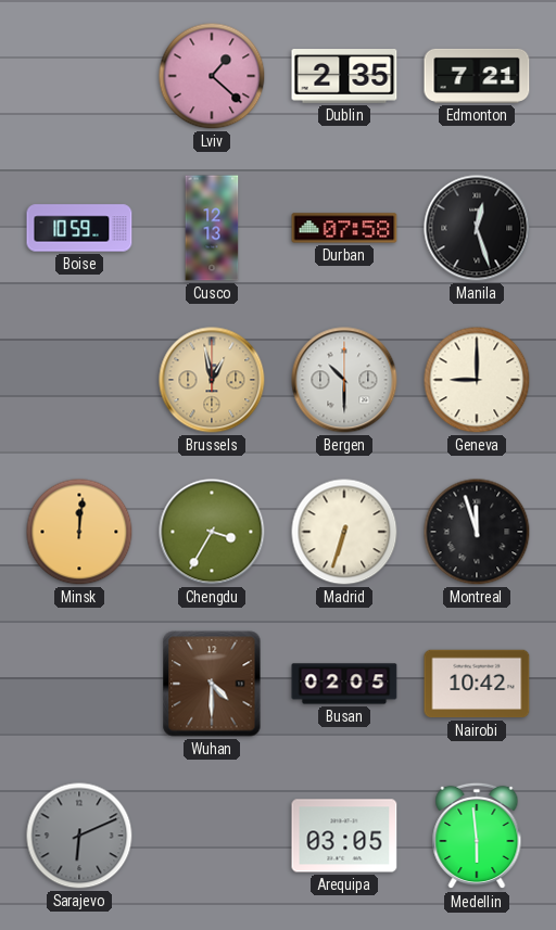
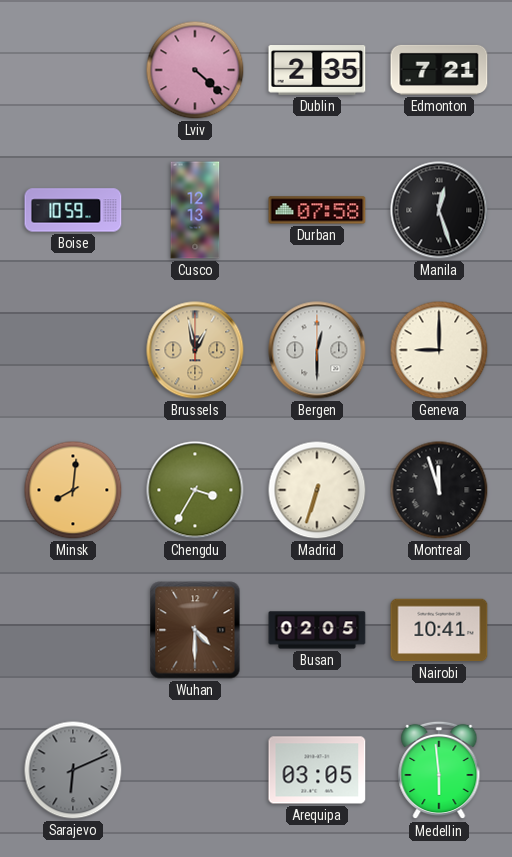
Lviv: 1:22 -> 4:22
Bergen: 10:30 -> 12:30
Minsk: 12:01 -> 8:01
Nairobi: 10:42 -> 10:41
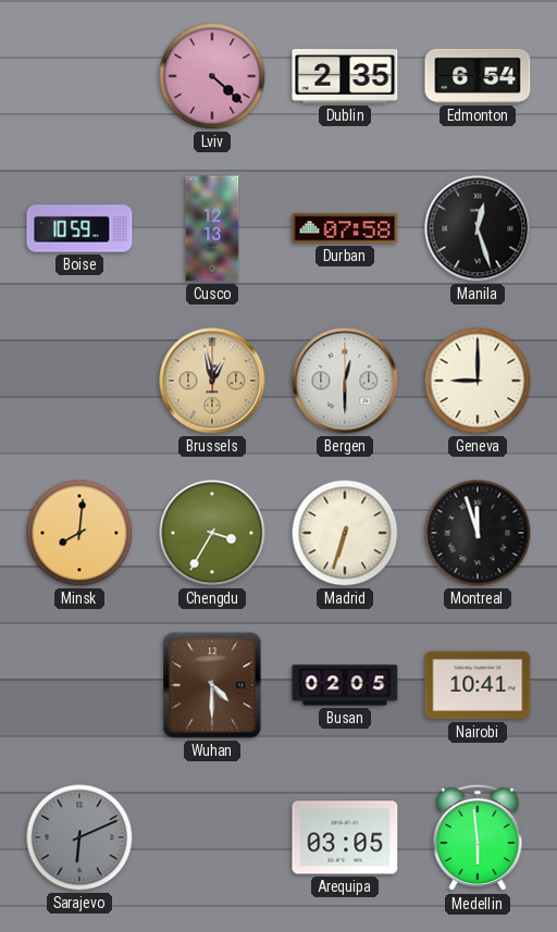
Edmonton: 7:21 -> 6:54
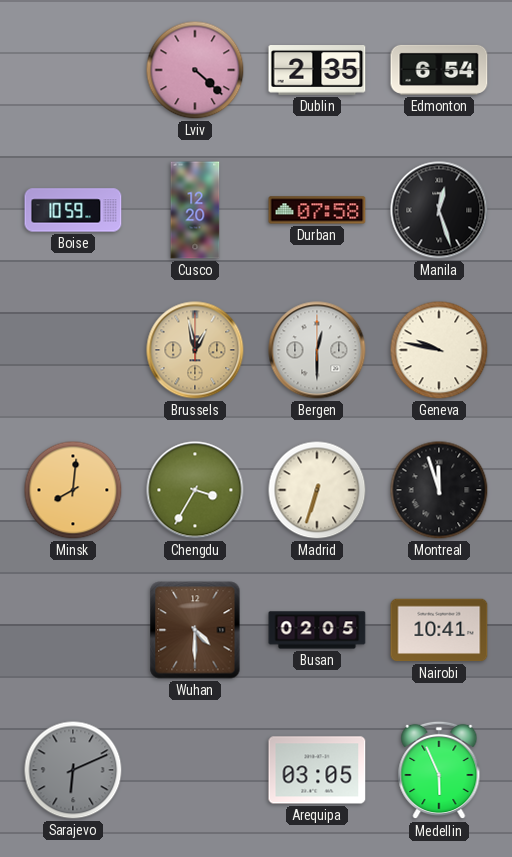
Cusco: 12:13 -> 12:20
Geneva: 9:00 -> 9:47
Medellin: 5:59 -> 5:56
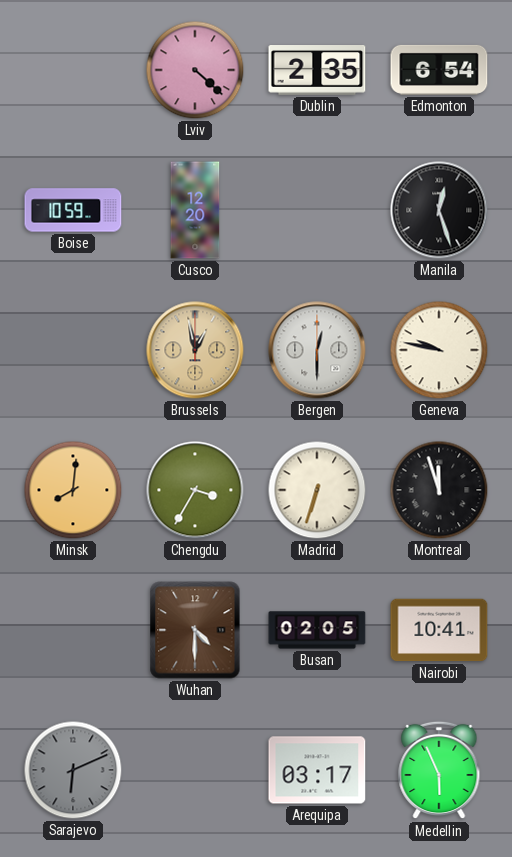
Durban: 07:58 -> none
Arequipa: 03:05 -> 03:17
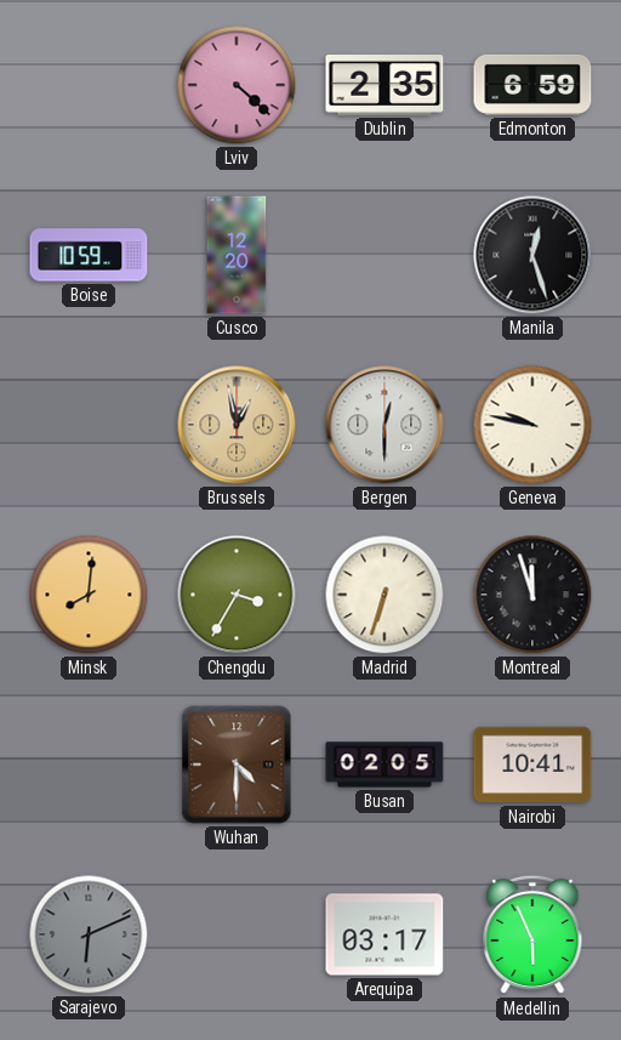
Edmonton: 6:54 -> 6:59
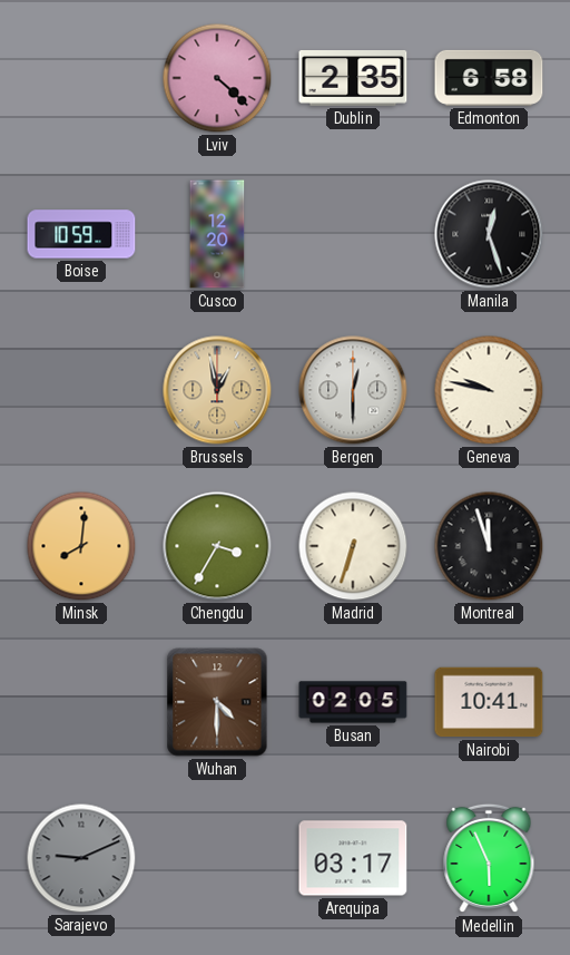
Edmonton: 6:59 -> 6:58
Sarajevo: 6:11 -> 9:11
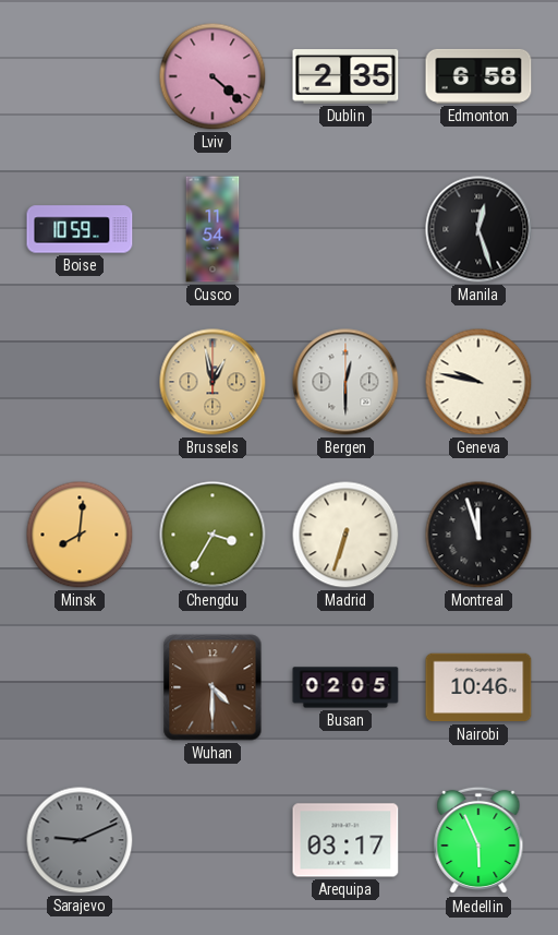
Cusco: 12:20 -> 11:54
Nairobi: 10:41 -> 10:46
